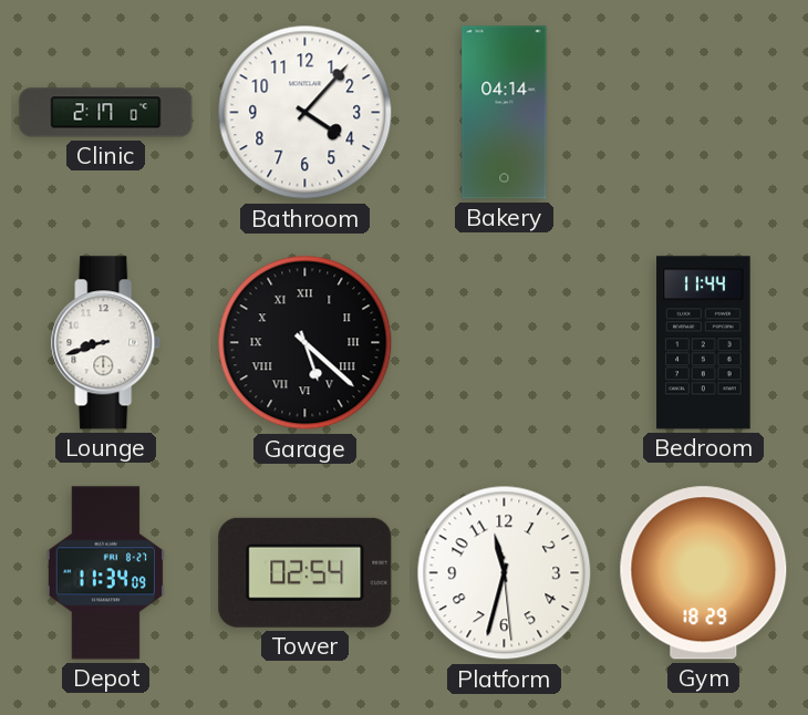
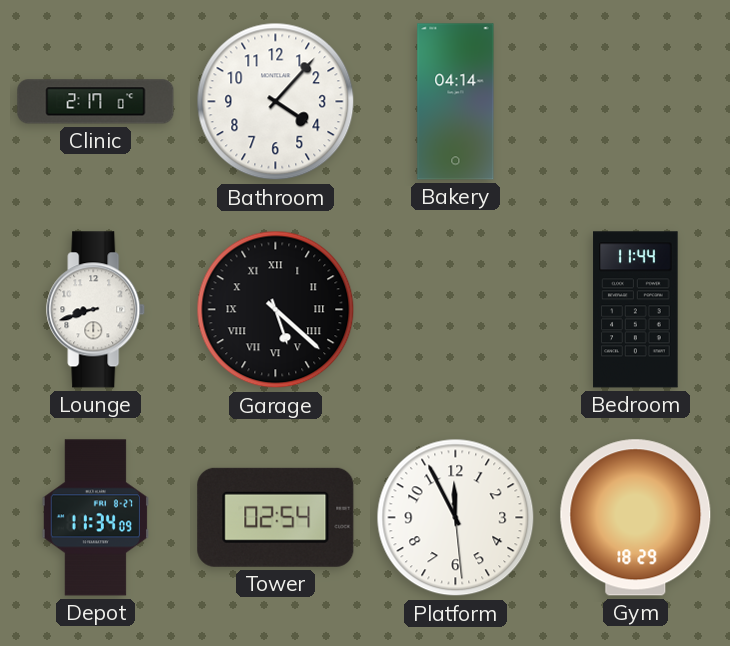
Platform: 11:32 -> 11:55
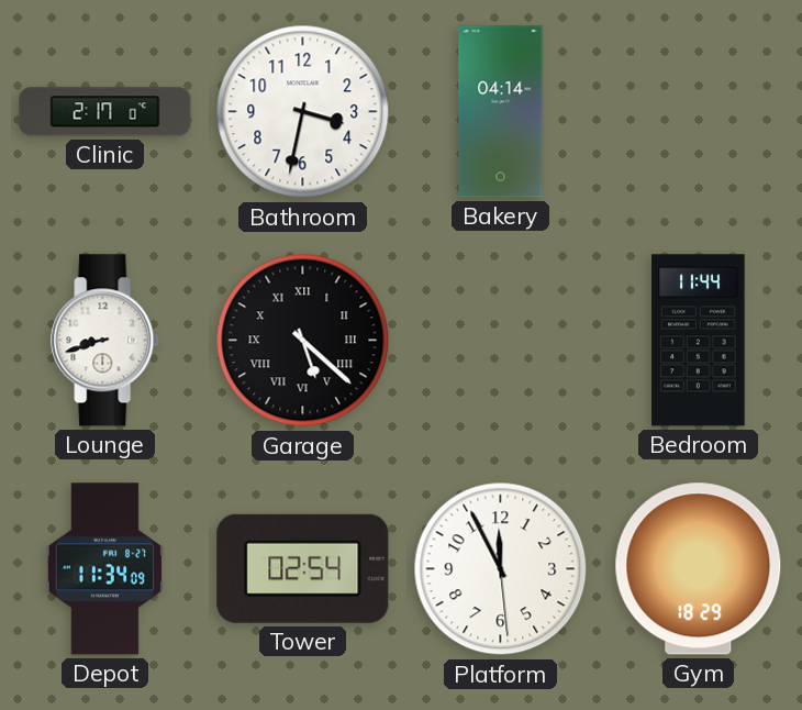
Bathroom: 4:07 -> 3:32
